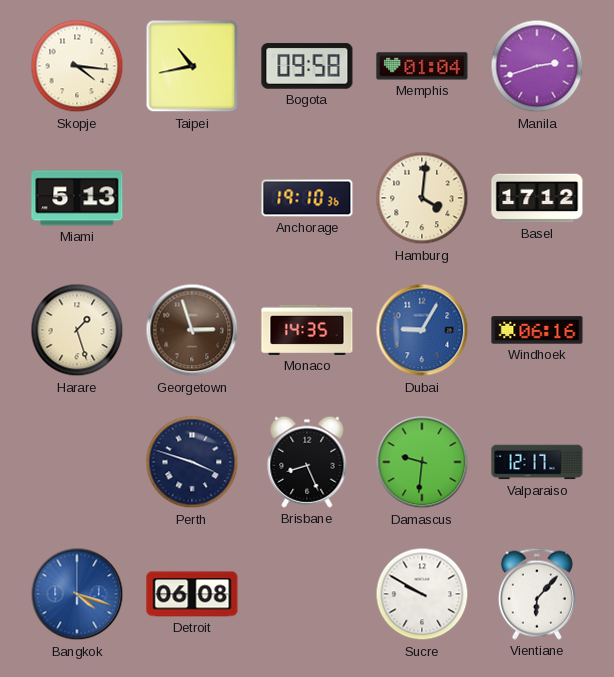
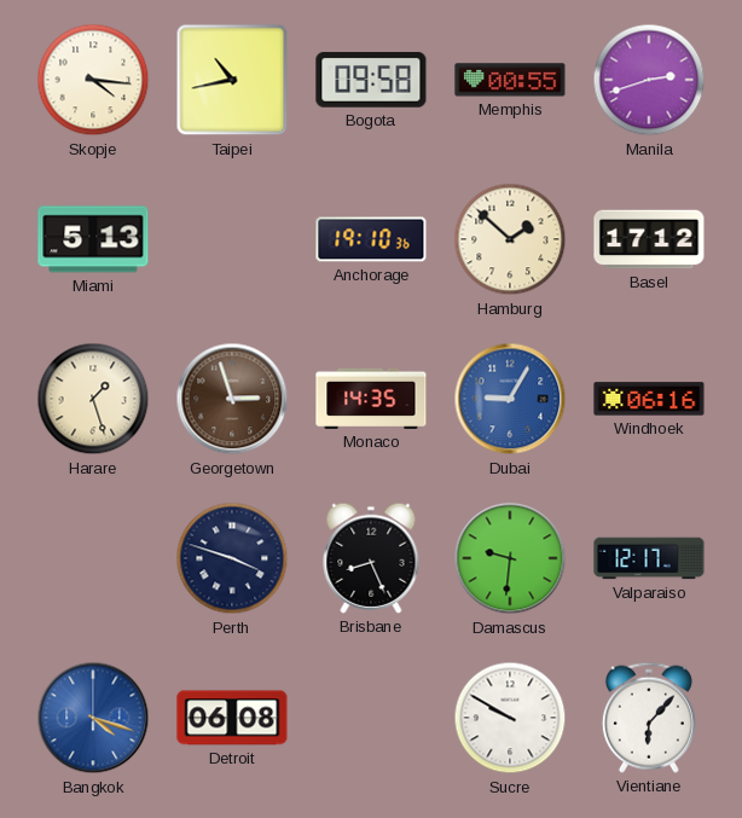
Memphis: 01:04 -> 00:55
Hamburg: 4:01 -> 1:52
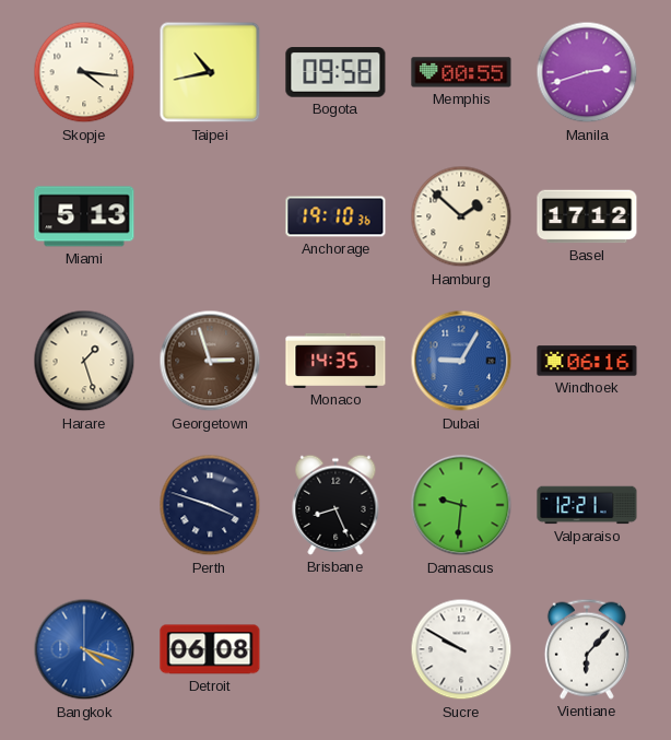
Valparaiso: 12:17 -> 12:21
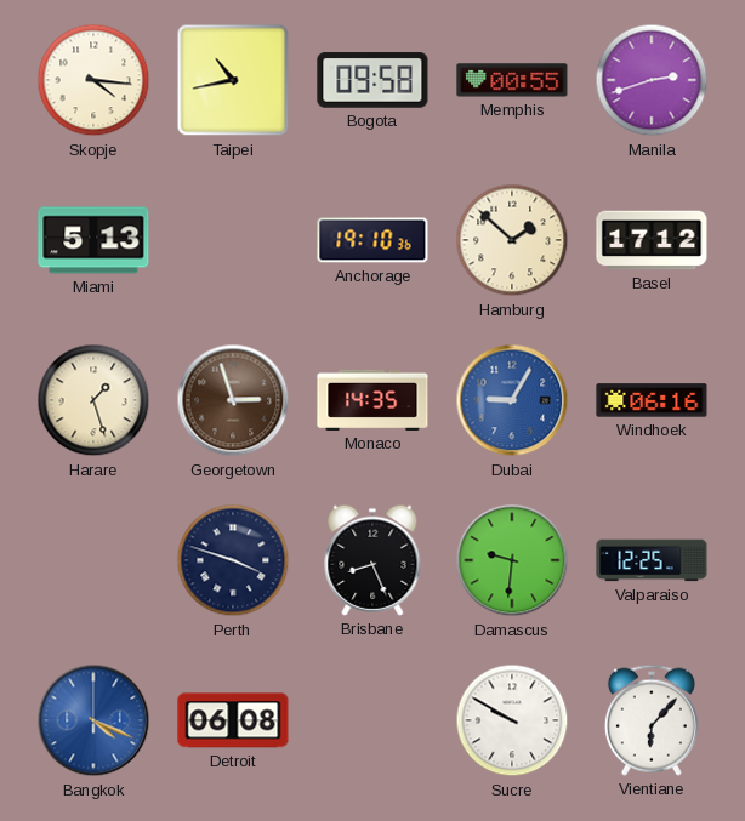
Valparaiso: 12:21 -> 12:25
Bangkok: 4:18 -> 4:19
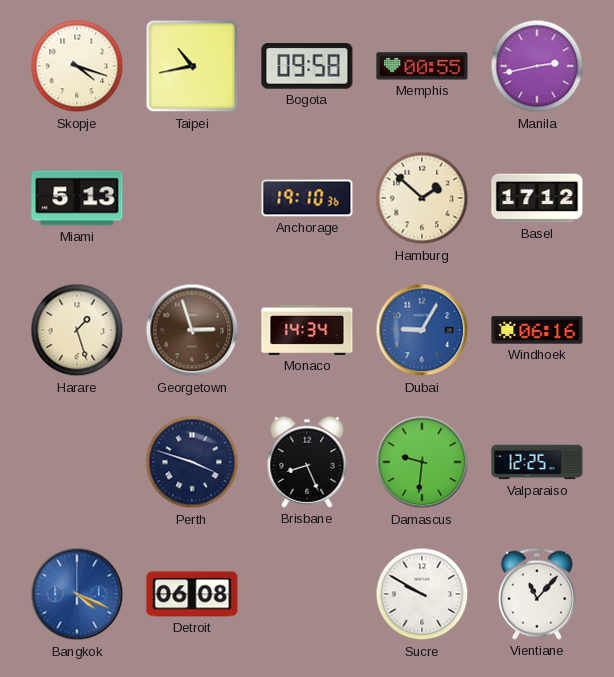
Skopje: 4:16 -> 4:18
Manila: 2:42 -> 2:43
Monaco: 14:35 -> 14:34
Vientiane: 6:07 -> 11:07
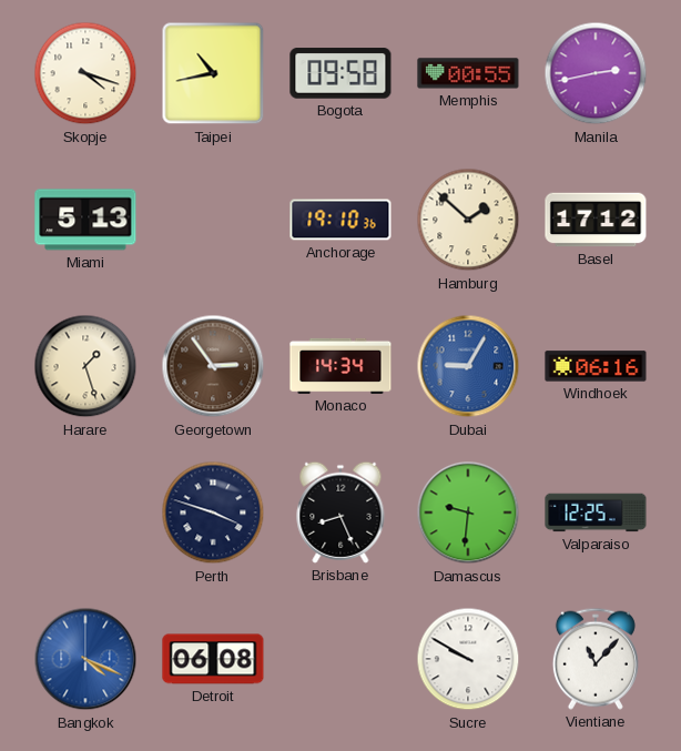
Georgetown: 2:57 -> 2:54
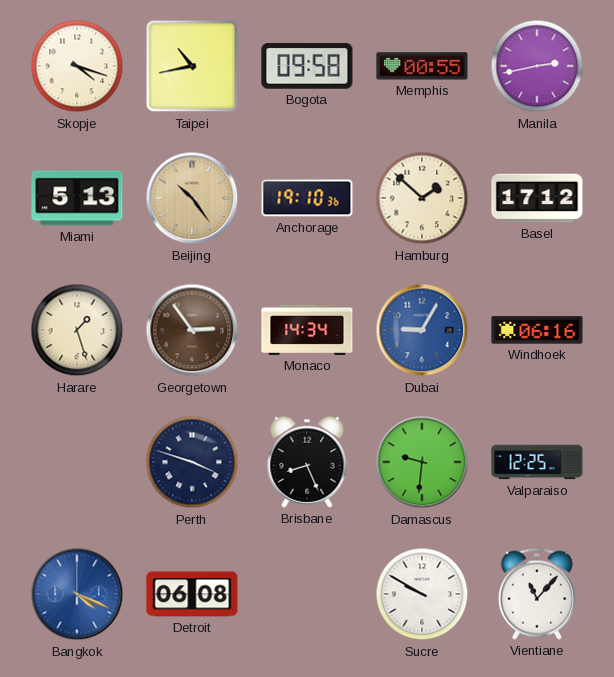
Beijing: none -> 10:24
